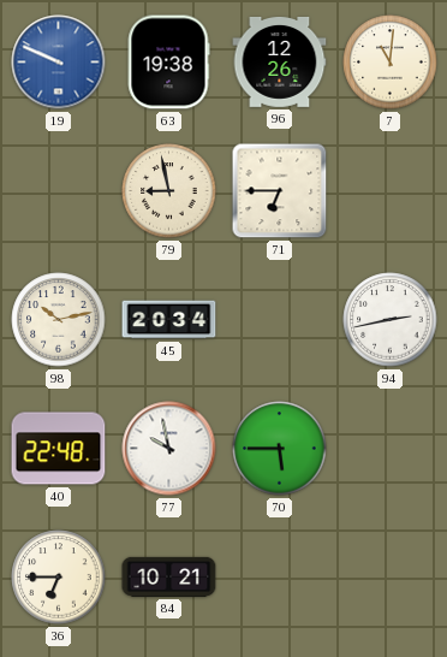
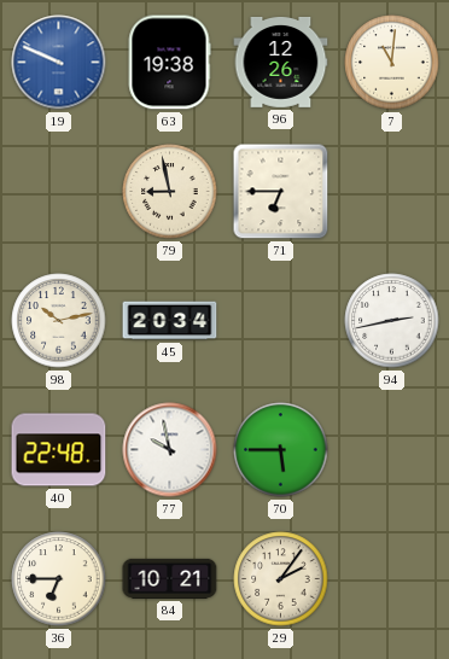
29: none -> 2:06
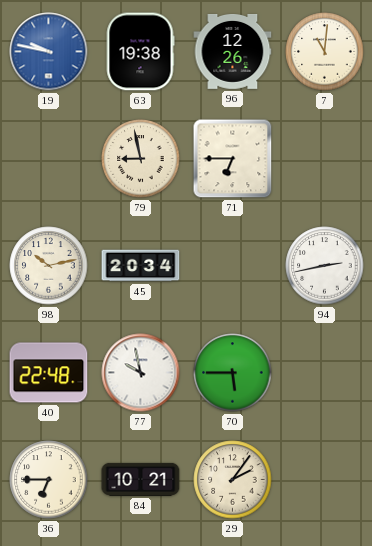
19: 9:49 -> 9:47
